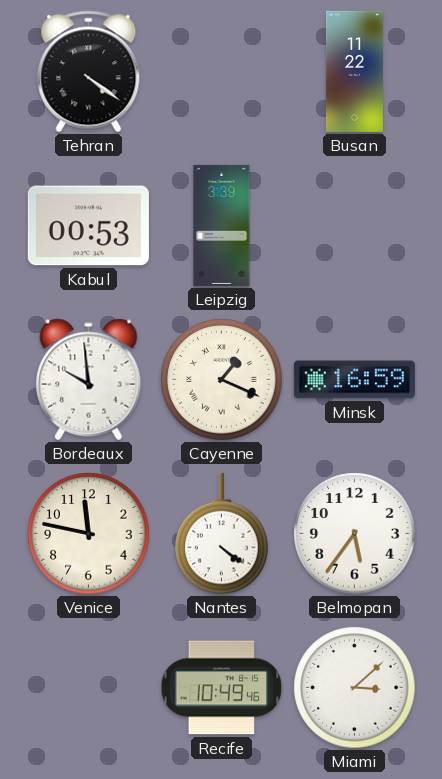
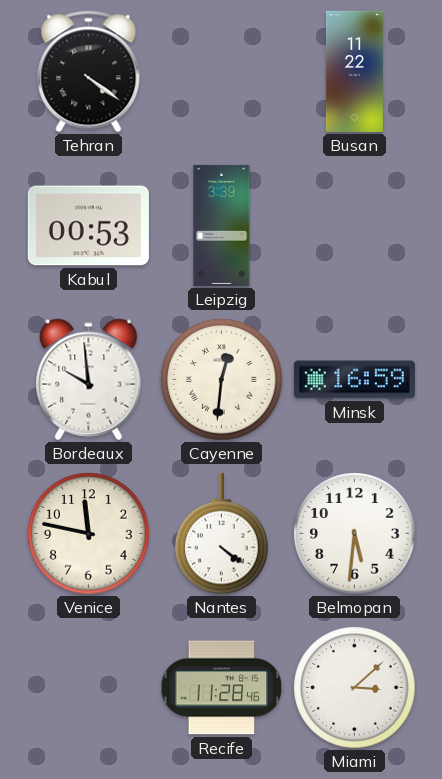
Cayenne: 1:19 -> 12:31
Belmopan: 5:36 -> 5:31
Recife: 10:49 -> 11:28
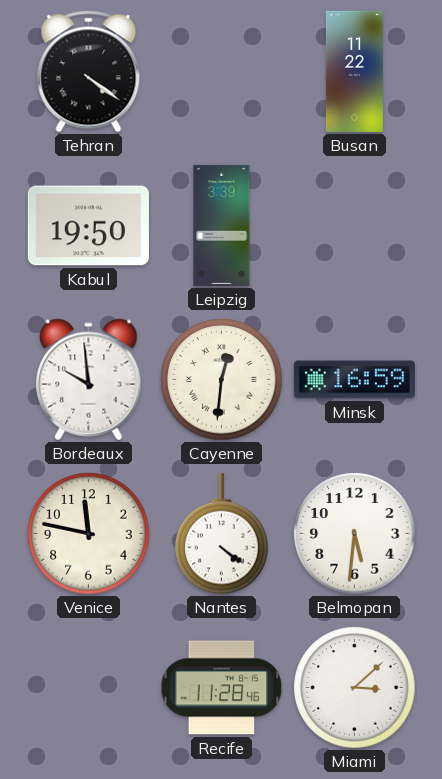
Kabul: 00:53 -> 19:50
